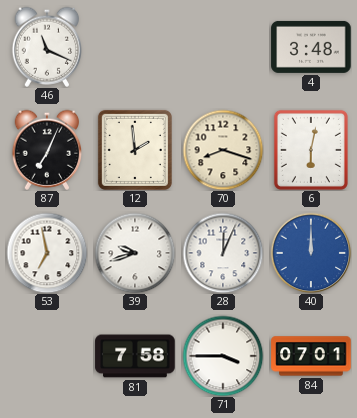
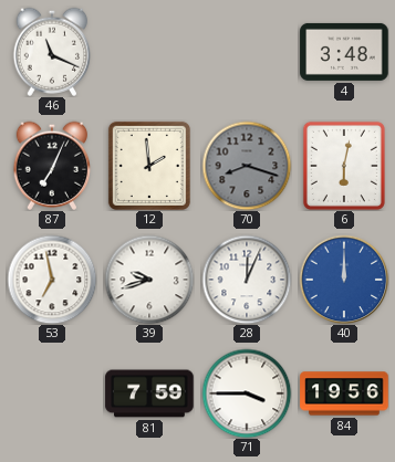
70 dial: cream -> grey
81: 7:58 -> 7:59
84: 07:01 -> 19:56
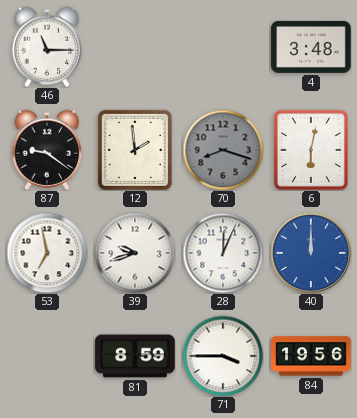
46: 11:19 -> 11:15
87: 7:04 -> 9:21
81: 7:59 -> 8:59
